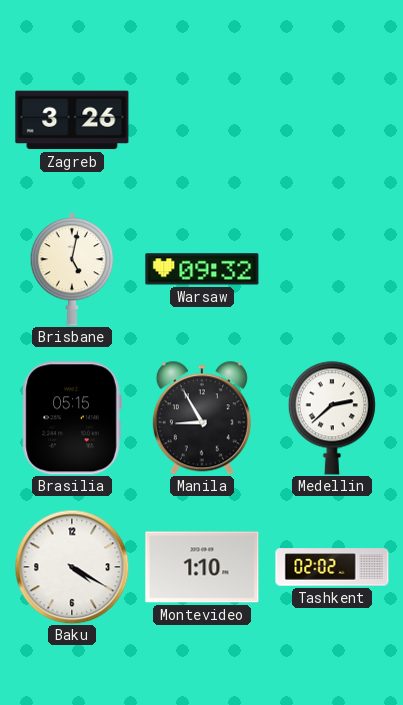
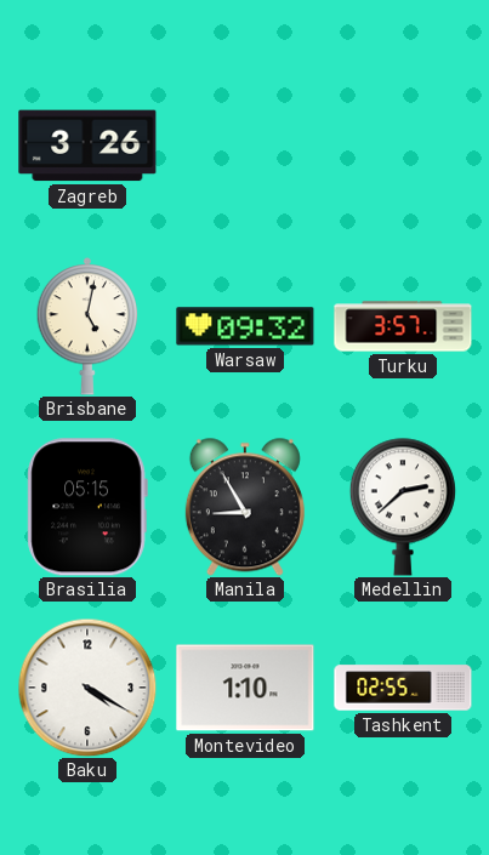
Turku: none -> 3:57
Tashkent: 02:02 -> 02:55
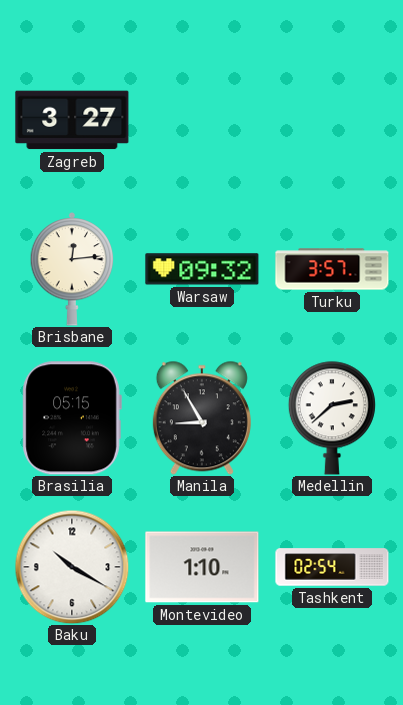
Zagreb: 3:26 -> 3:27
Brisbane: 5:02 -> 12:14
Baku: 4:20 -> 10:20
Tashkent: 02:55 -> 02:54
